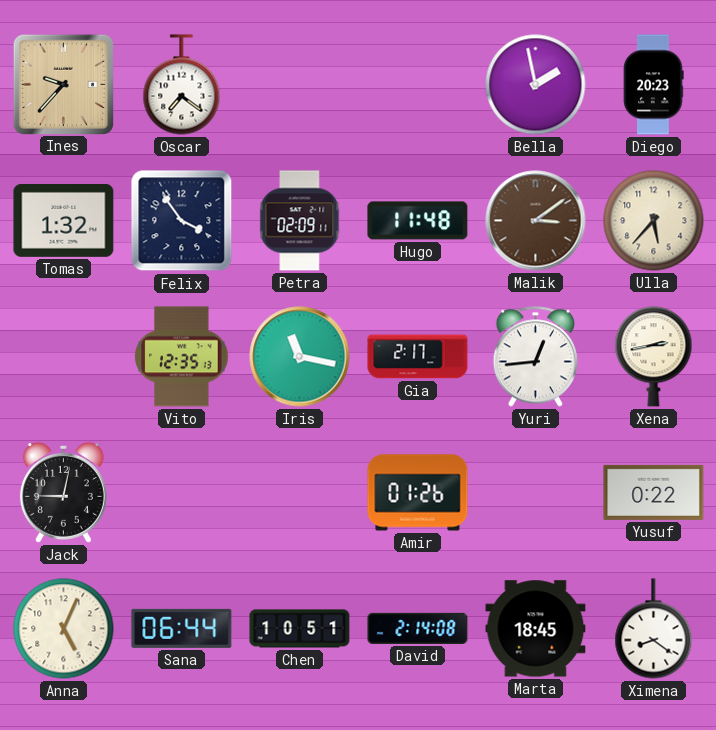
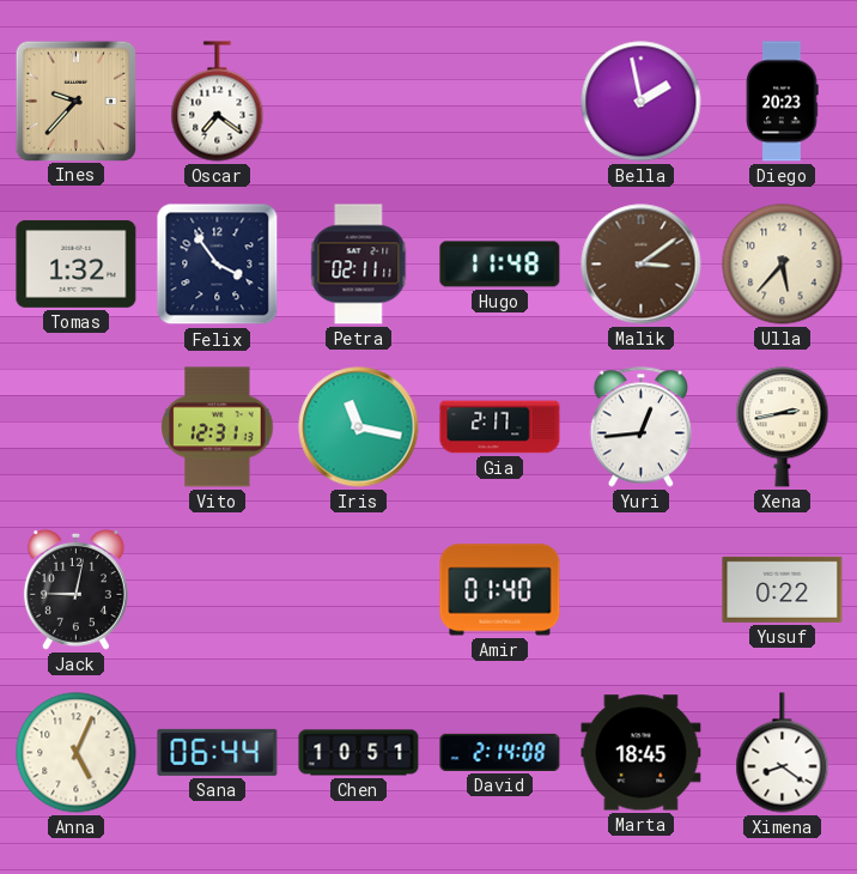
Petra: 02:09 -> 02:11
Vito: 12:35 -> 12:31
Amir: 01:26 -> 01:40
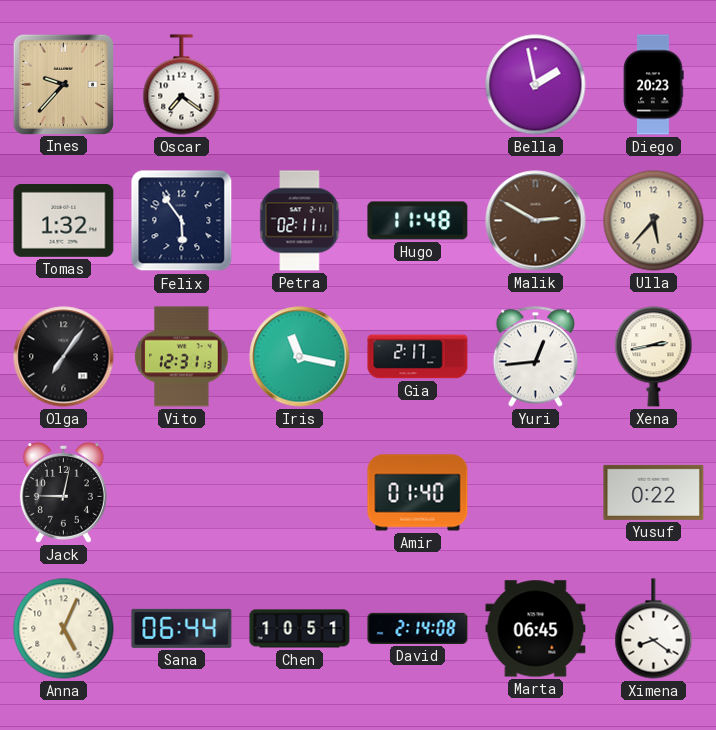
Felix: 3:54 -> 5:54
Malik: 3:09 -> 2:50
Olga: none -> 7:06
Marta: 18:45 -> 06:45
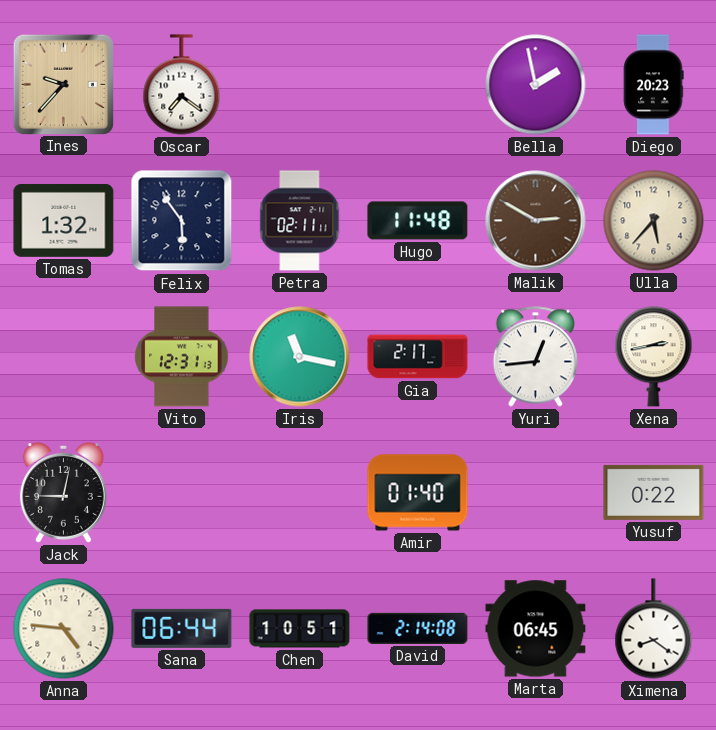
Olga: 7:06 -> none
Anna: 5:04 -> 4:46
